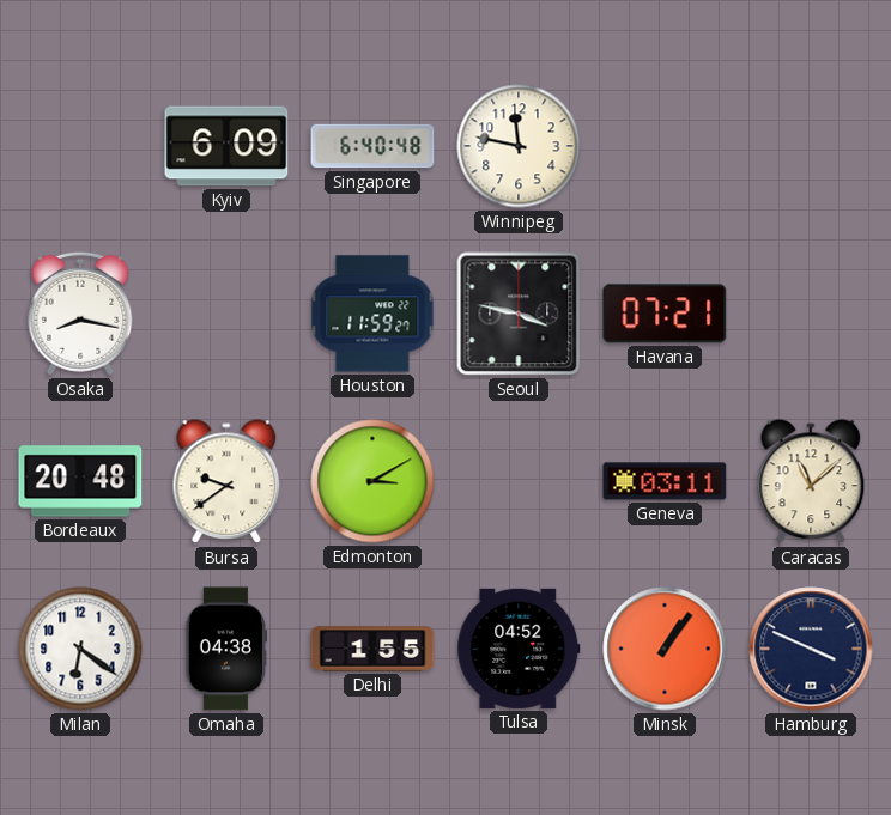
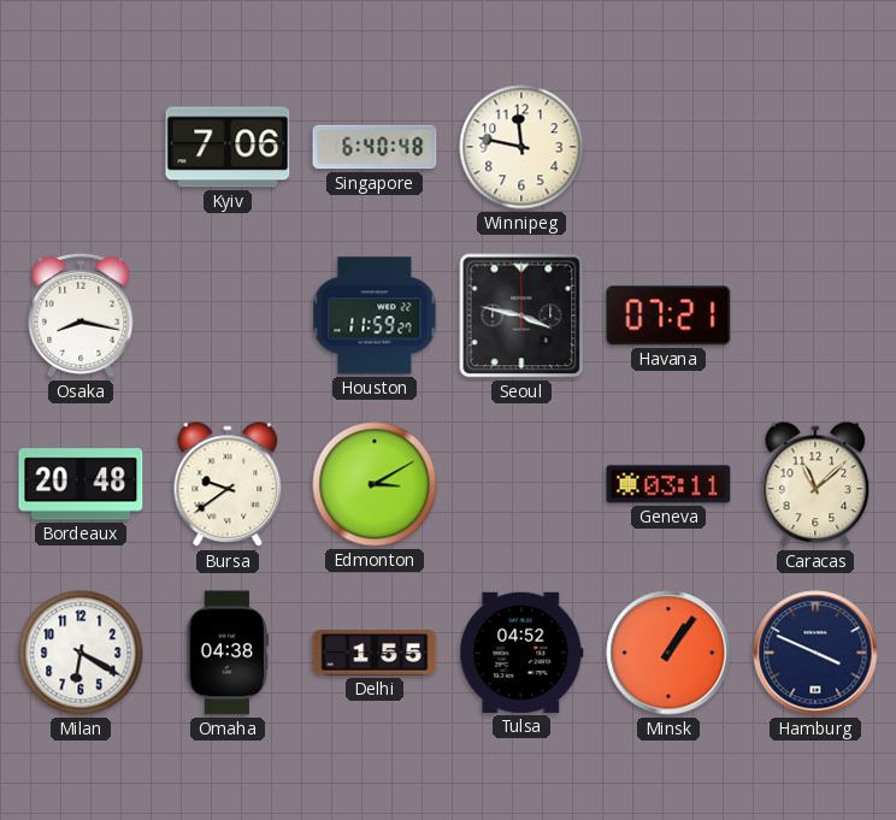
Kyiv: 6:09 -> 7:06
Milan: 6:21 -> 6:20
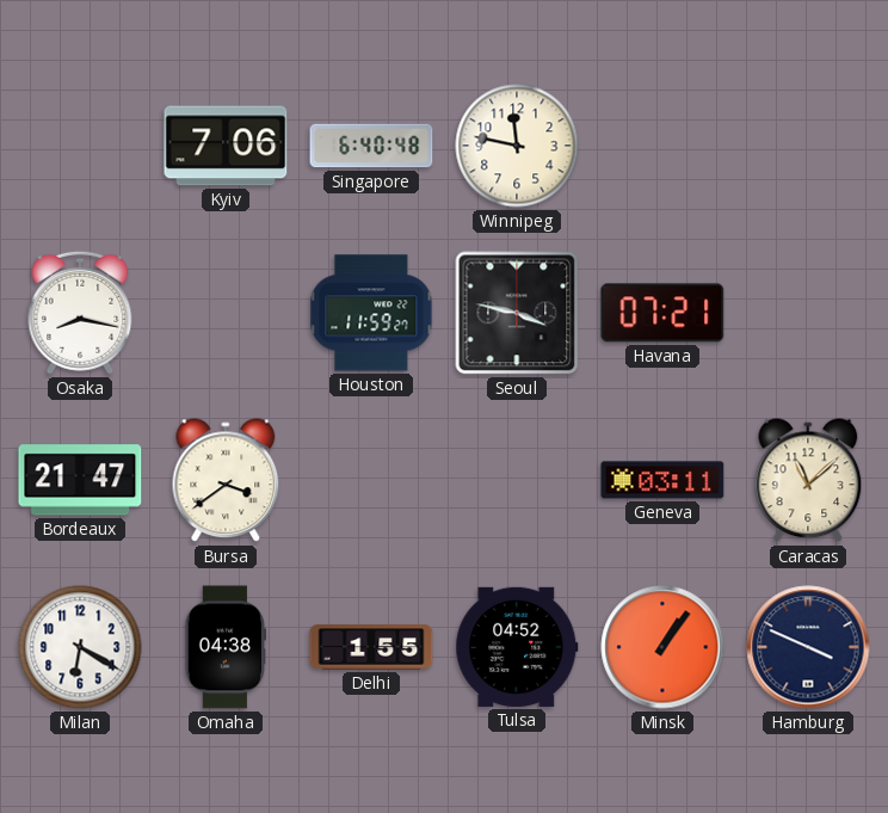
Bordeaux: 20:48 -> 21:47
Bursa: 9:39 -> 3:39
Edmonton: 3:10 -> none
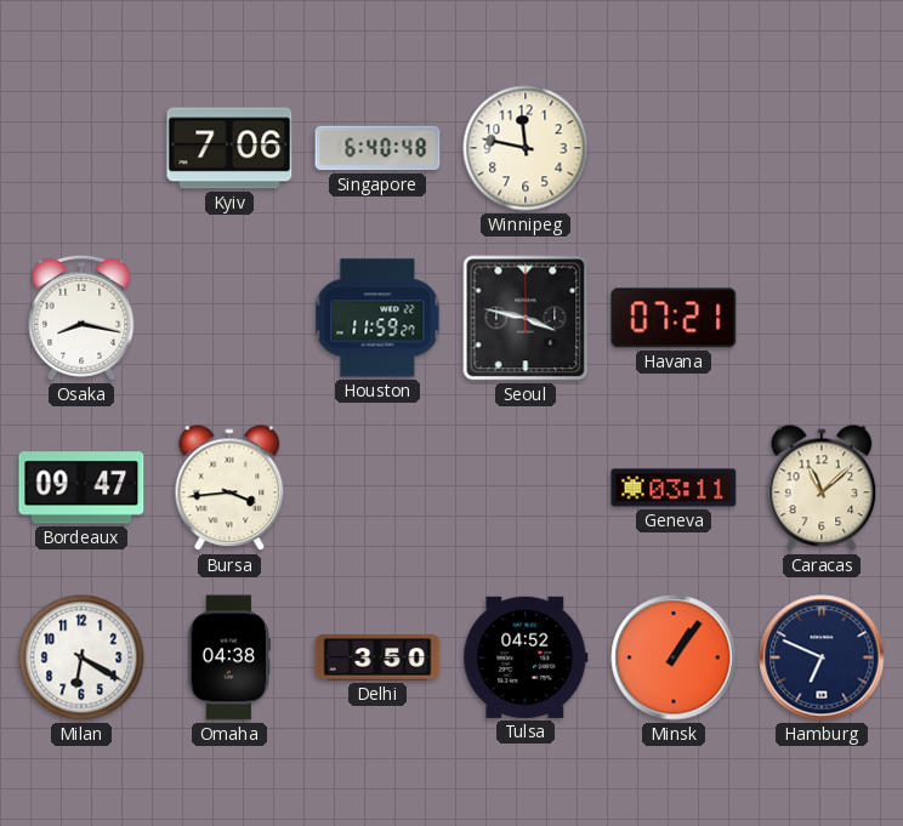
Bordeaux: 21:47 -> 09:47
Bursa: 3:39 -> 3:44
Delhi: 1:55 -> 3:50
Hamburg: 3:49 -> 6:49
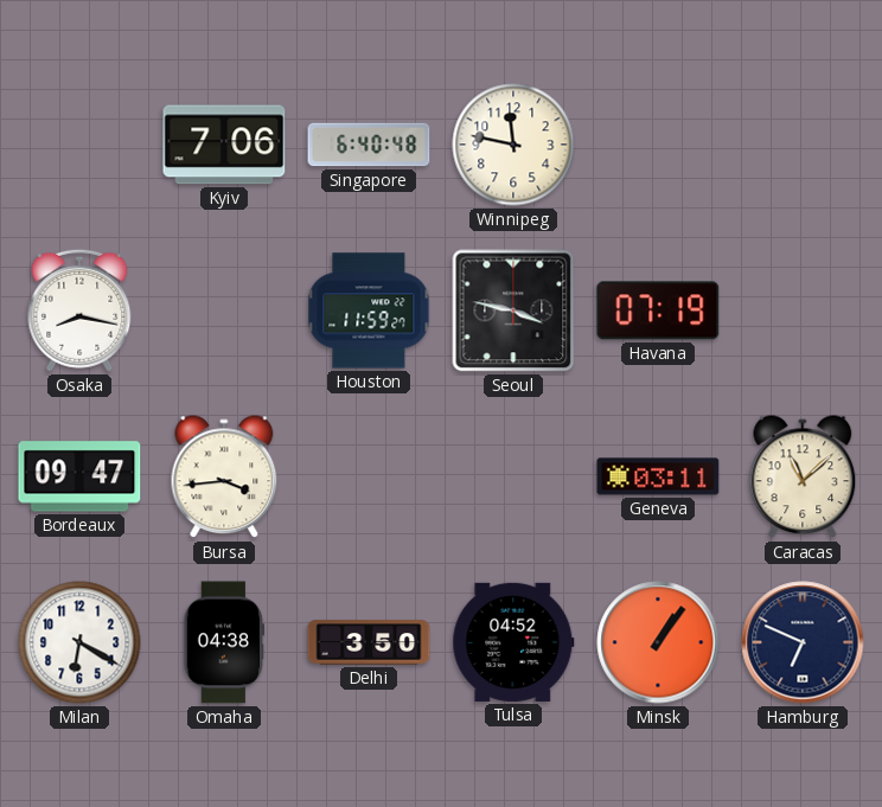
Havana: 07:21 -> 07:19
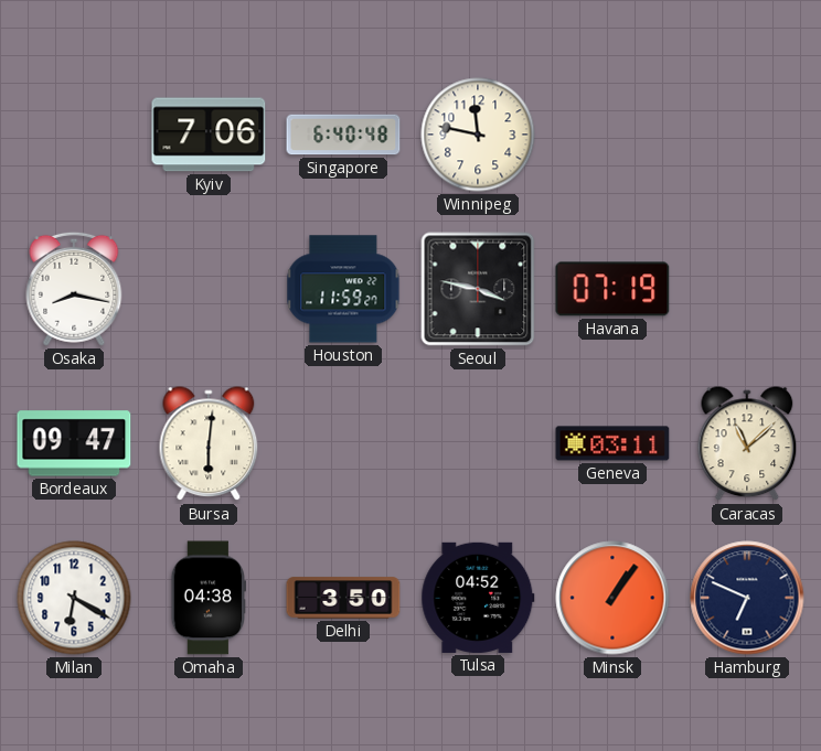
Bursa: 3:44 -> 6:01
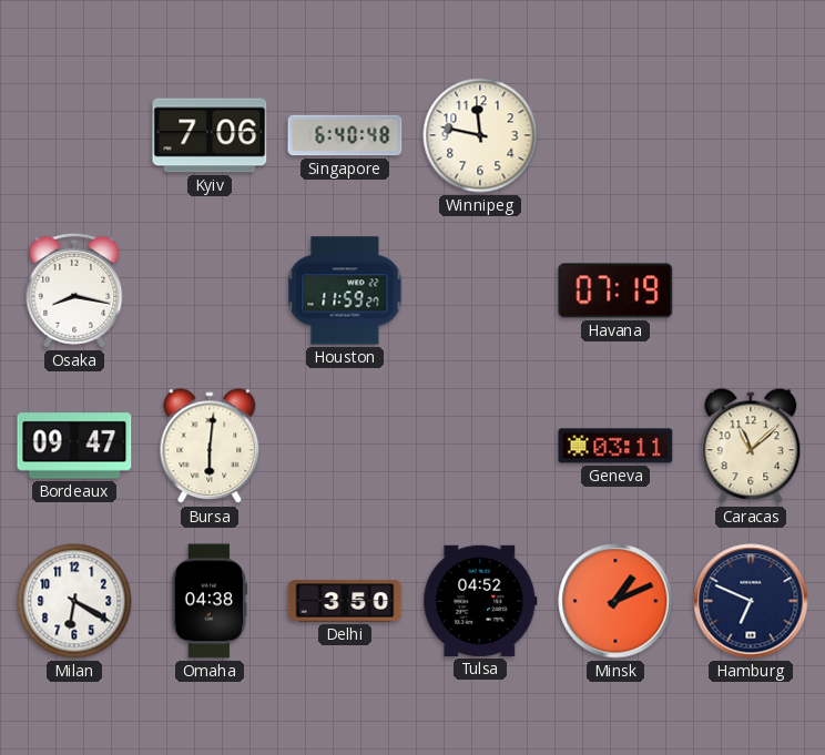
Seoul: 3:47 -> none
Minsk: 1:06 -> 1:11
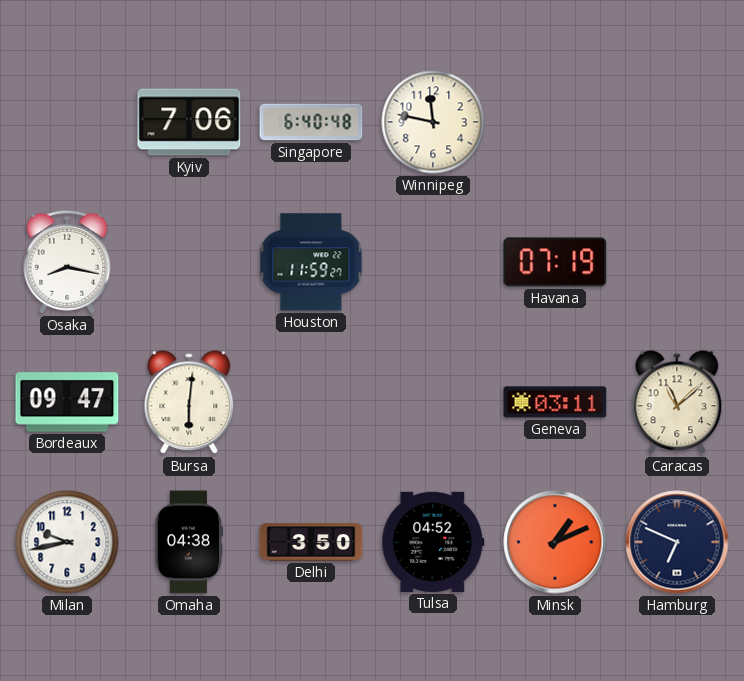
Milan: 6:20 -> 9:43
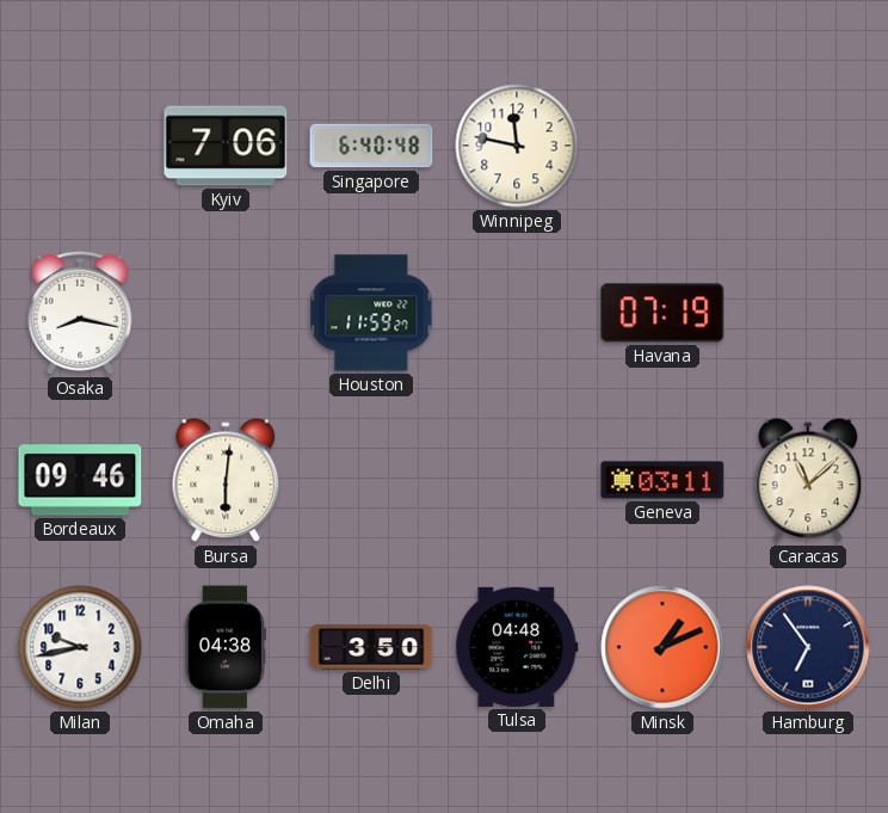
Bordeaux: 09:47 -> 09:46
Tulsa: 04:52 -> 04:48
Hamburg: 6:49 -> 6:54
